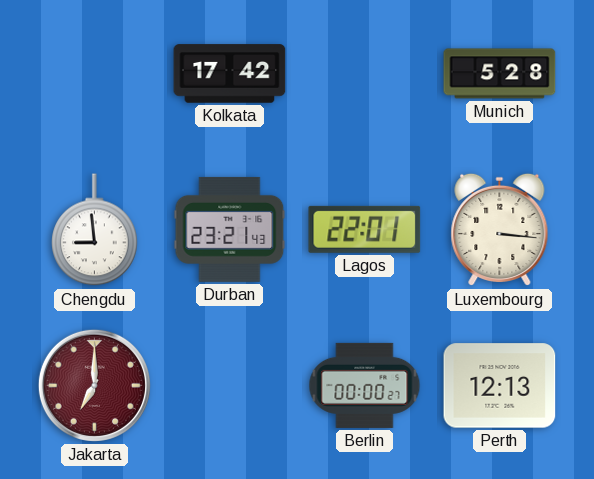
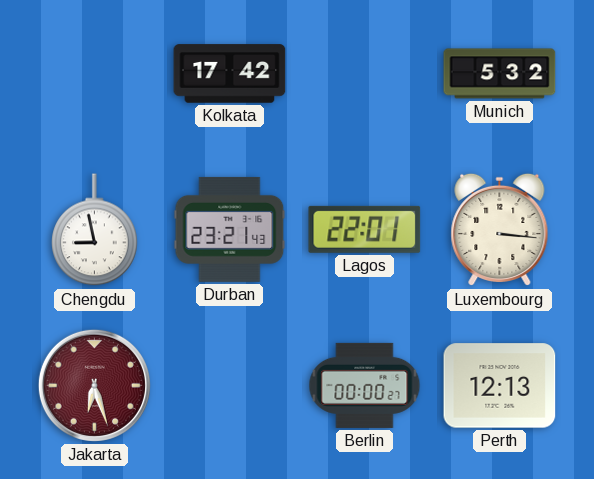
Munich: 5:28 -> 5:32
Chengdu: 8:59 -> 8:58
Jakarta: 7:00 -> 6:27
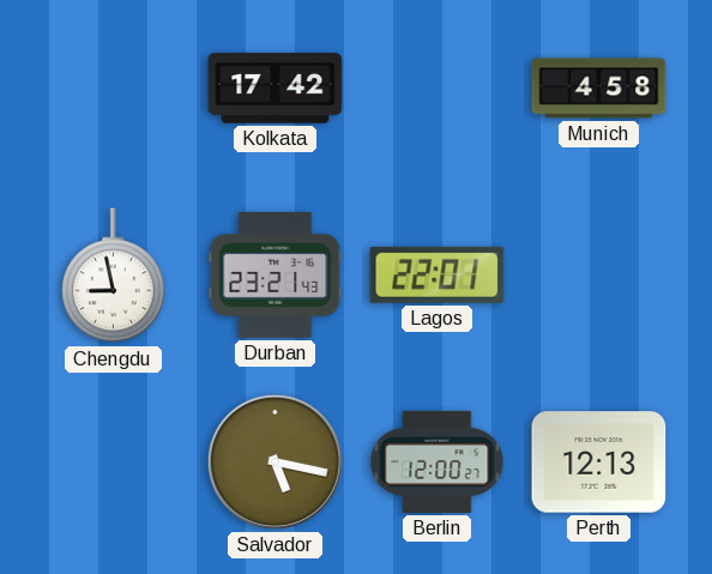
Munich: 5:32 -> 4:58
Luxembourg: 3:16 -> none
Jakarta: 6:27 -> none
Salvador: none -> 5:17
Berlin: 00:00 -> 12:00
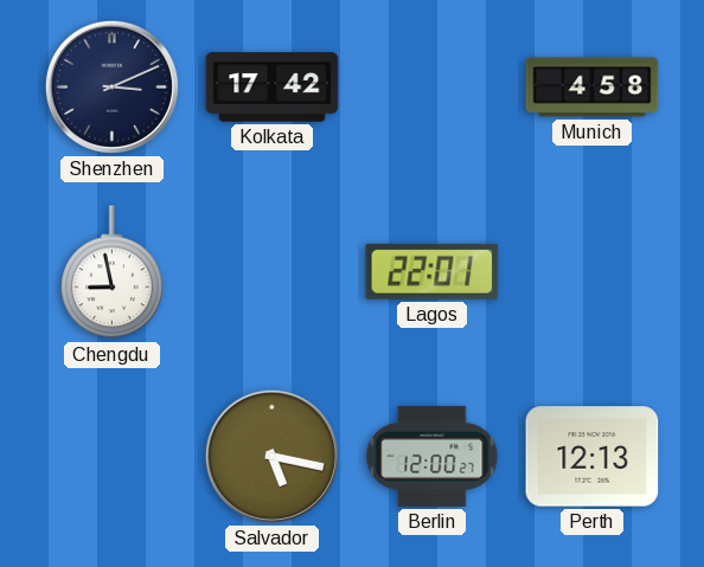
Shenzhen: none -> 3:11
Durban: 23:21 -> none
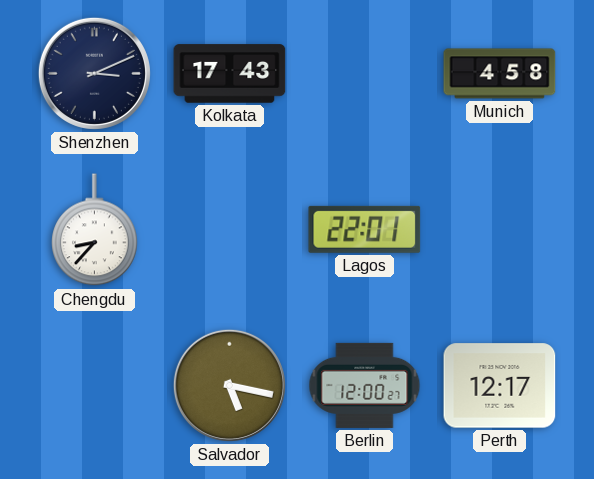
Kolkata: 17:42 -> 17:43
Chengdu: 8:58 -> 8:37
Perth: 12:13 -> 12:17
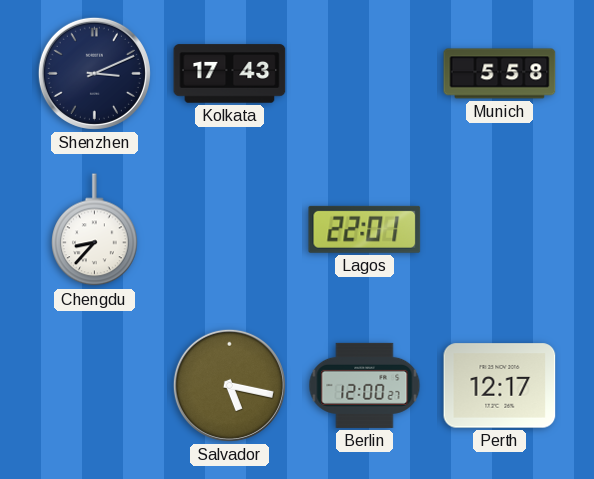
Munich: 4:58 -> 5:58
